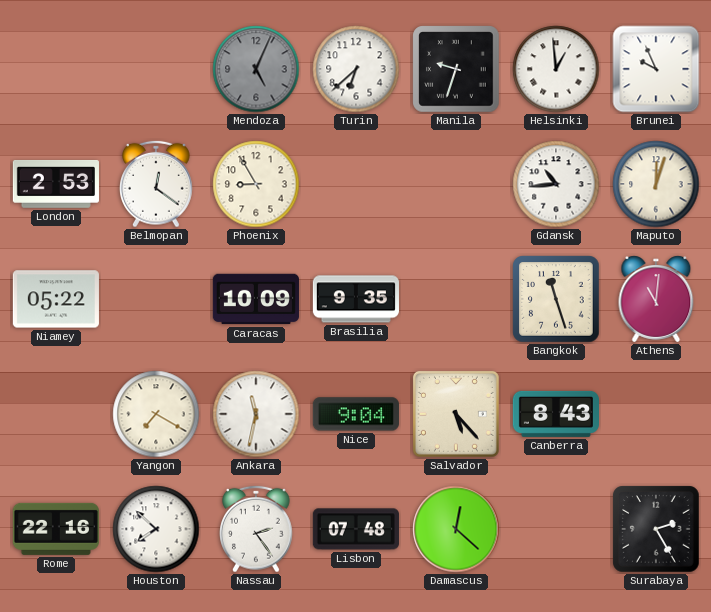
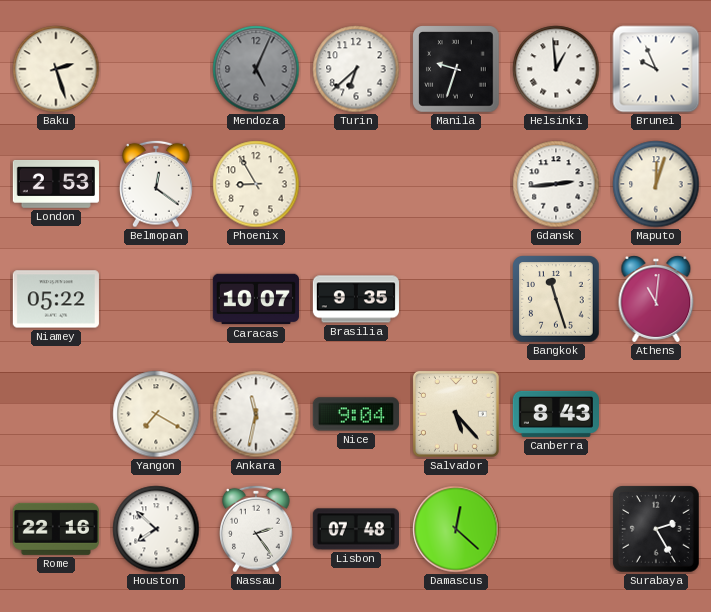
Baku: none -> 2:27
Gdansk: 10:44 -> 2:44
Caracas: 10:09 -> 10:07
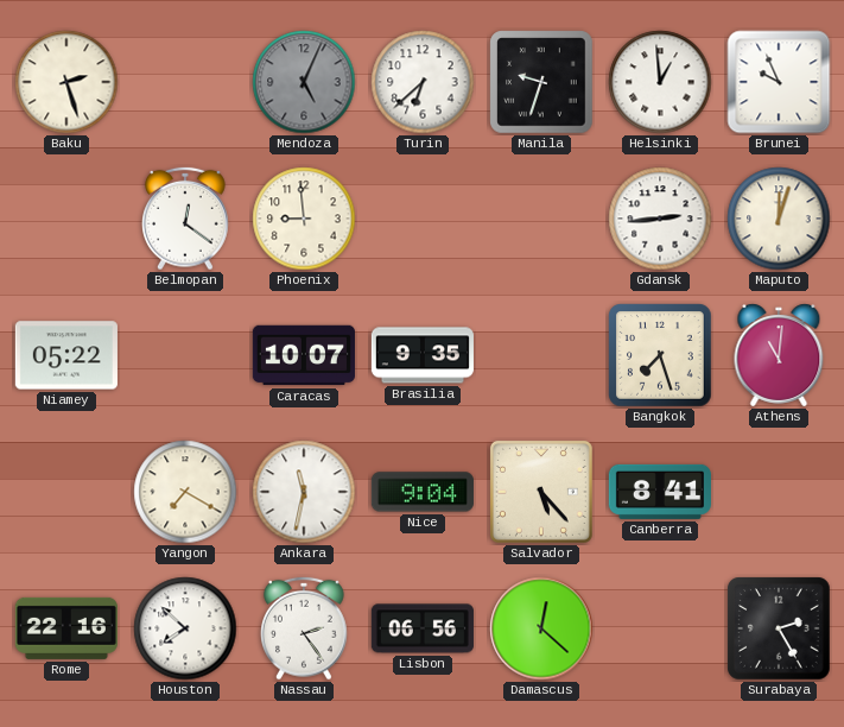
London: 2:53 -> none
Phoenix: 8:55 -> 8:59
Bangkok: 11:27 -> 7:27
Canberra: 8:43 -> 8:41
Lisbon: 07:48 -> 06:56
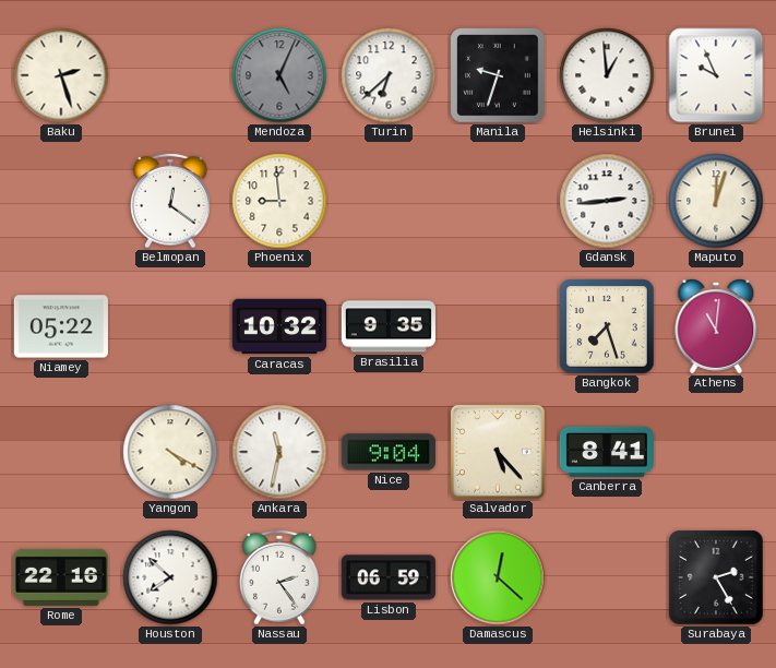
Caracas: 10:07 -> 10:32
Yangon: 7:20 -> 4:20
Lisbon: 06:56 -> 06:59
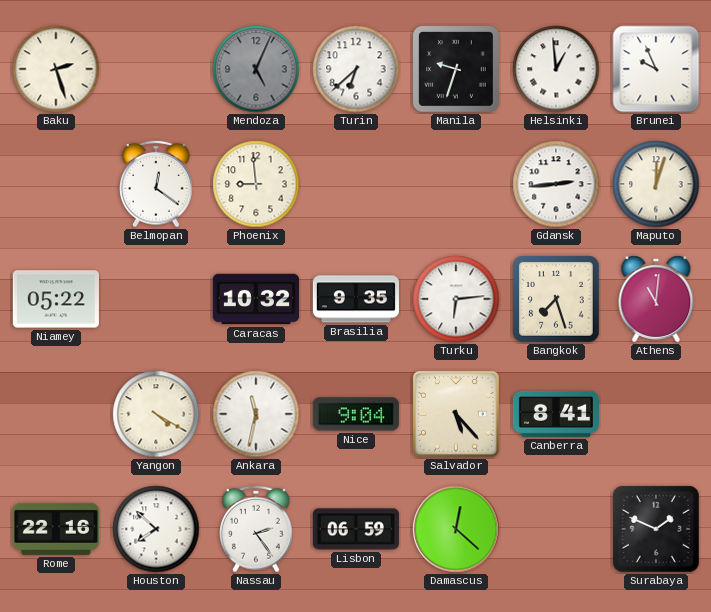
Turku: none -> 6:14
Surabaya: 2:25 -> 1:49
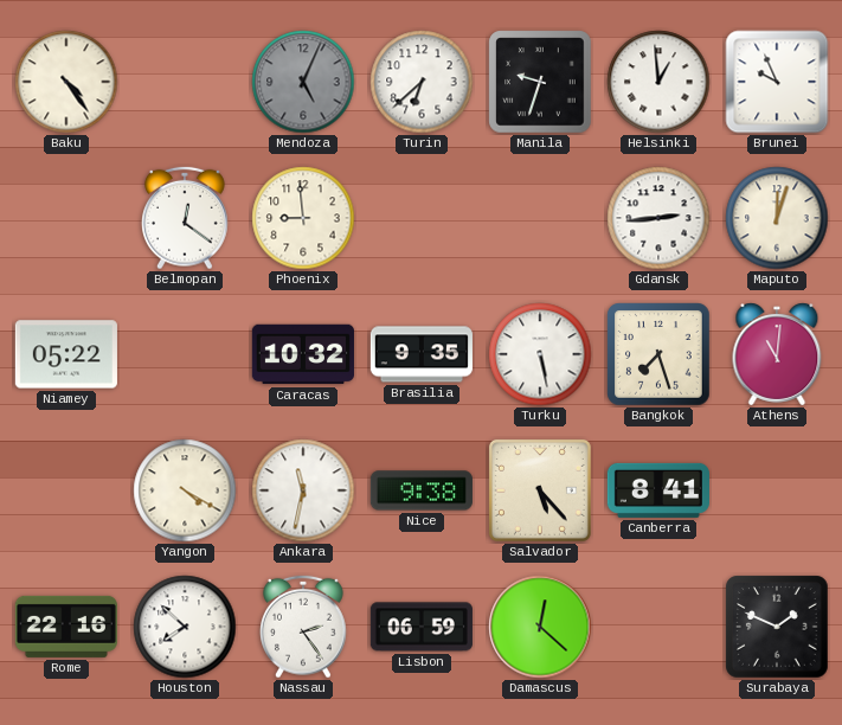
Baku: 2:27 -> 4:24
Turku: 6:14 -> 5:28
Nice: 9:04 -> 9:38
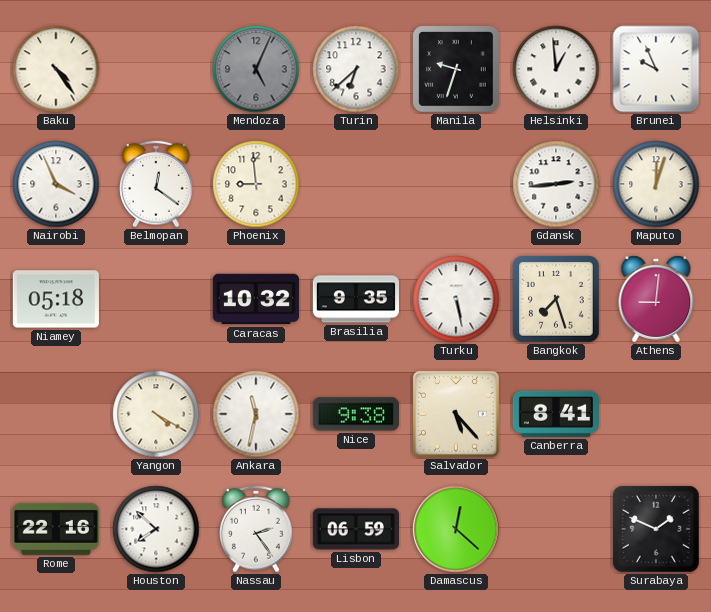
Nairobi: none -> 3:56
Niamey: 05:22 -> 05:18
Athens: 11:01 -> 9:01
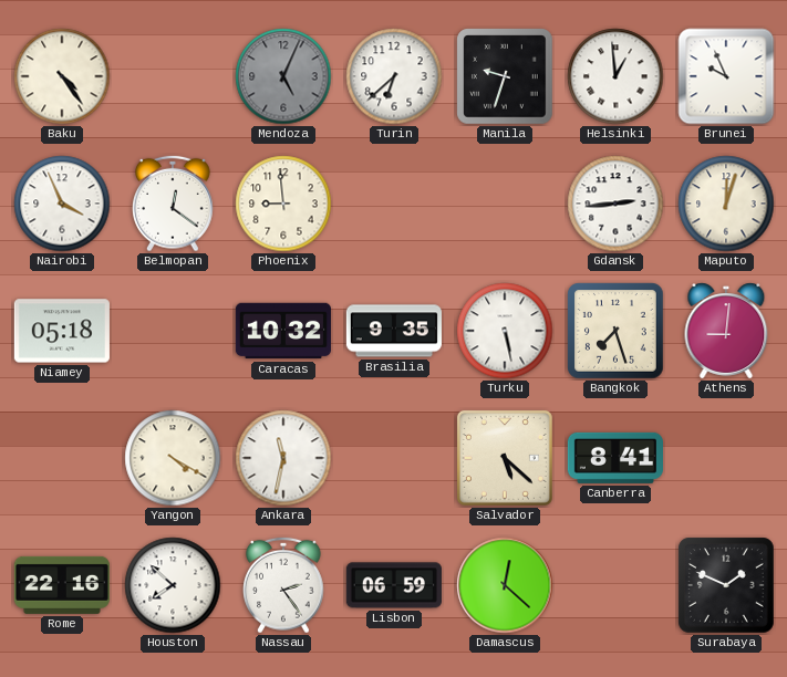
Nice: 9:38 -> none
Salvador: 5:23 -> 5:22
